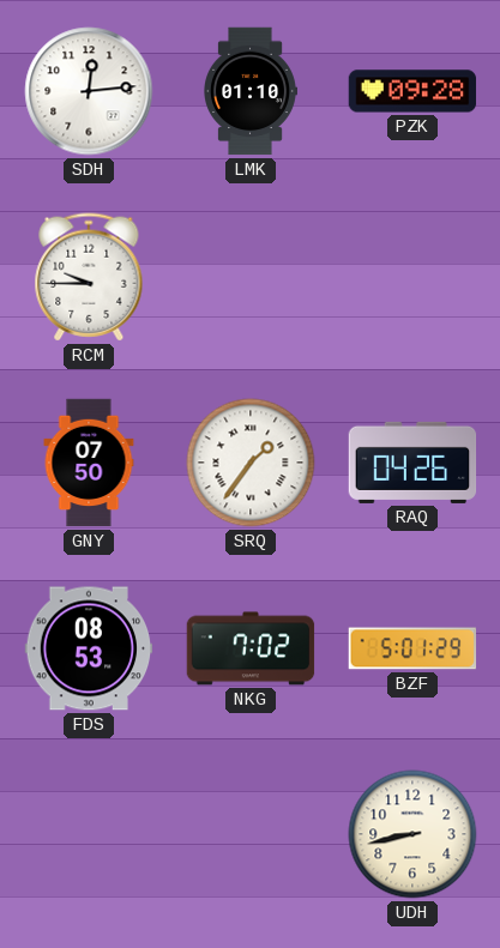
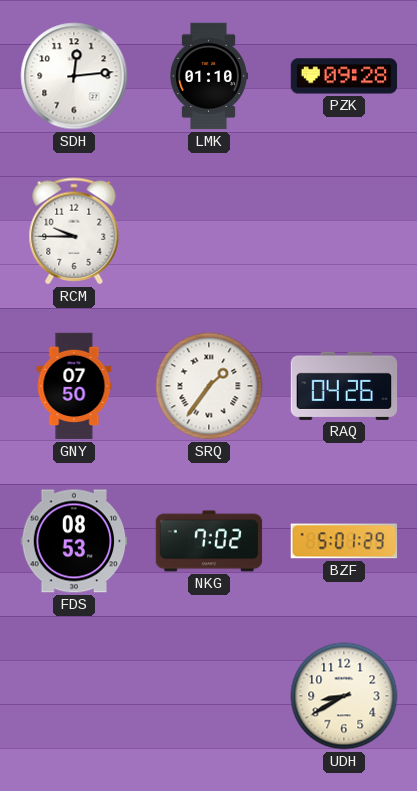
UDH: 8:43 -> 8:40
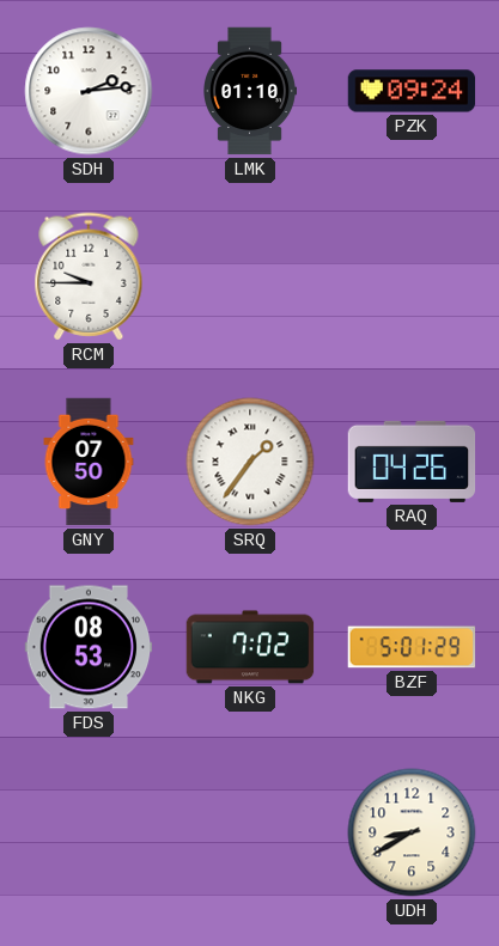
SDH: 12:14 -> 2:14
PZK: 09:28 -> 09:24
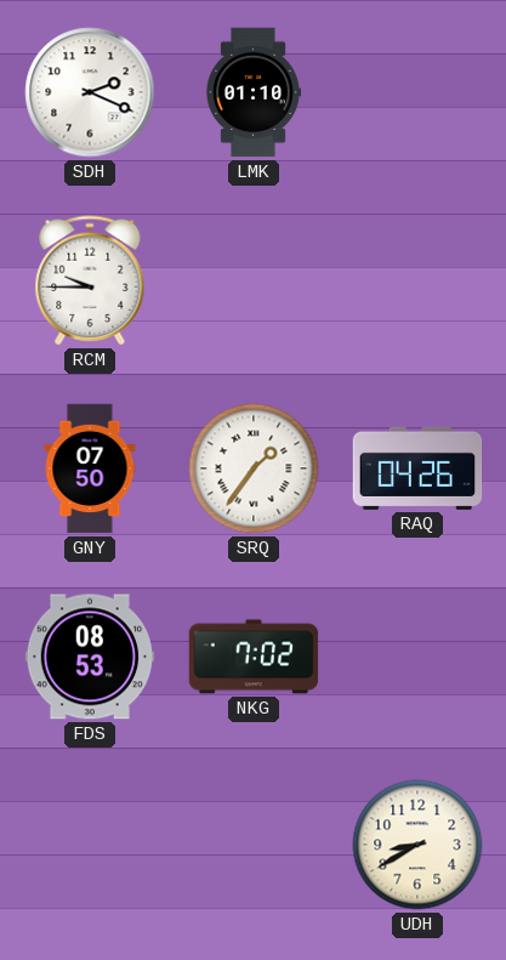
SDH: 2:14 -> 2:19
PZK: 09:24 -> none
BZF: 5:01 -> none
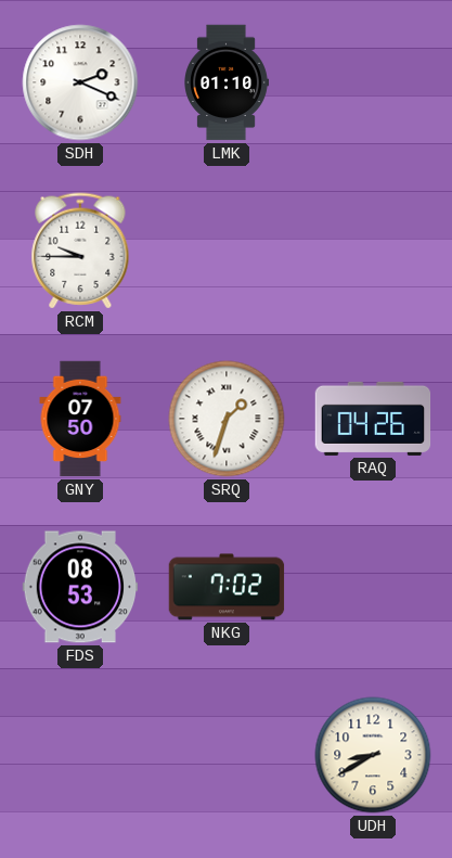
SRQ: 1:36 -> 1:33
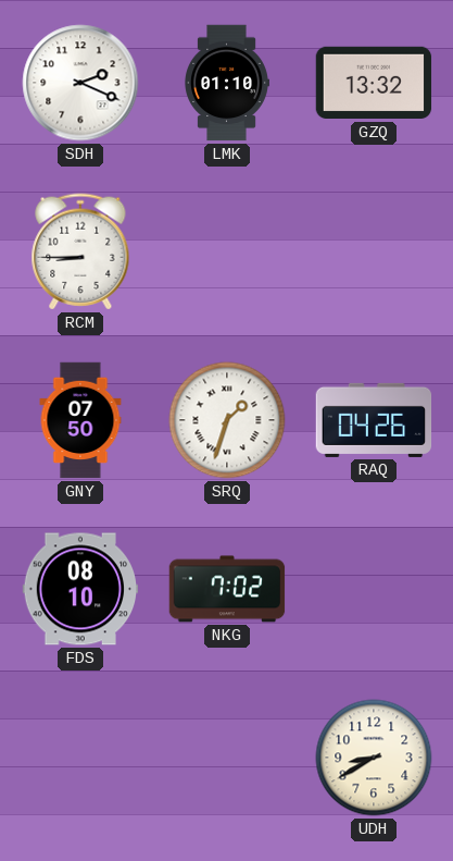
GZQ: none -> 13:32
RCM: 9:45 -> 8:45
FDS: 08:53 -> 08:10
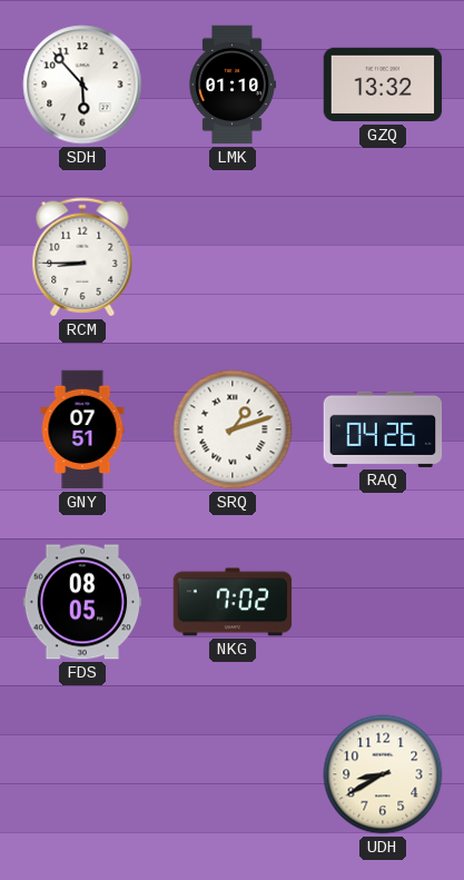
SDH: 2:19 -> 5:53
GNY: 07:50 -> 07:51
SRQ: 1:33 -> 1:12
FDS: 08:10 -> 08:05
